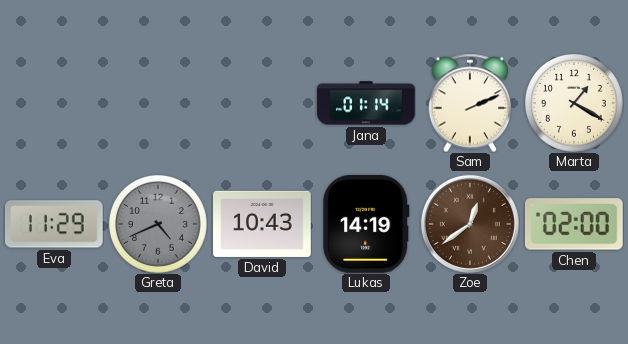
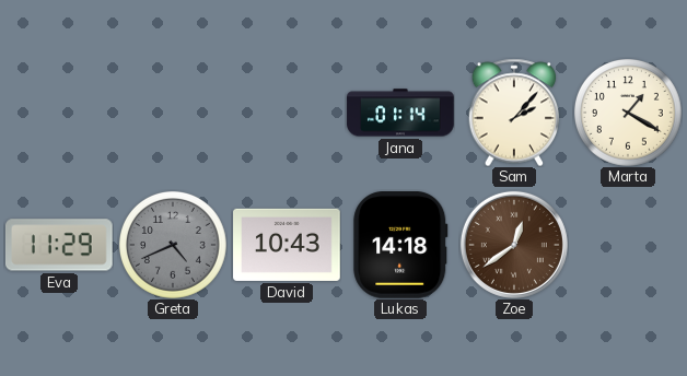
Sam: 2:11 -> 2:07
Lukas: 14:19 -> 14:18
Chen: 02:00 -> none
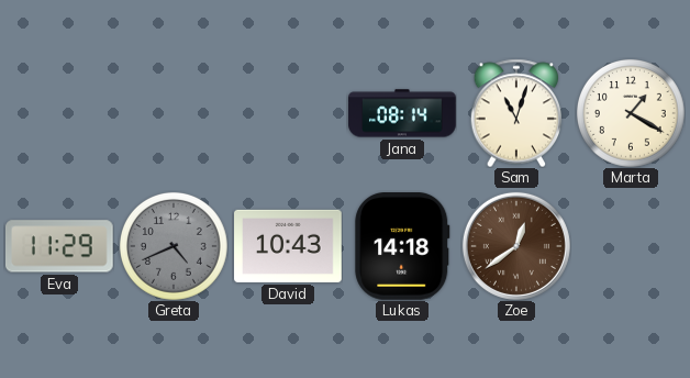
Jana: 01:14 -> 08:14
Sam: 2:07 -> 11:03
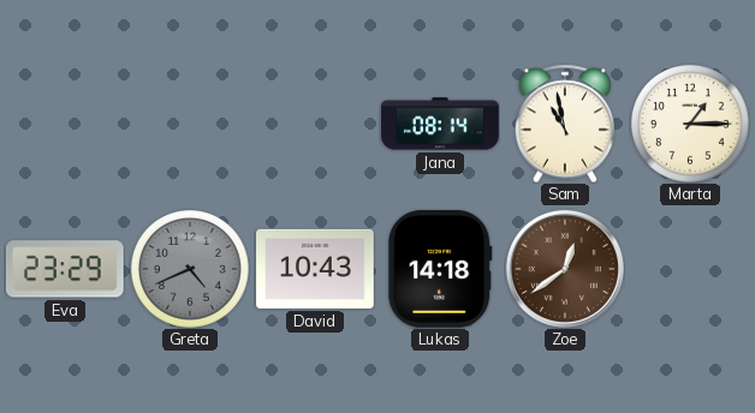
Sam: 11:03 -> 10:58
Marta: 1:20 -> 1:15
Eva: 11:29 -> 23:29
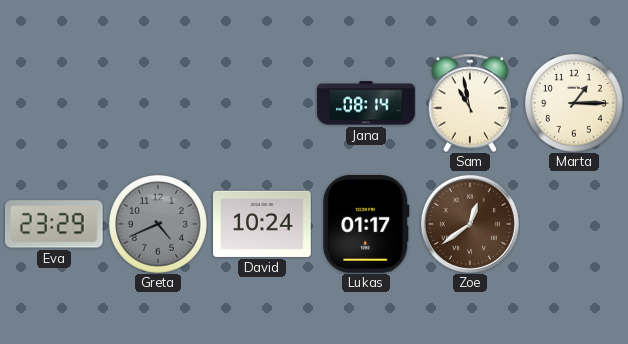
David: 10:43 -> 10:24
Lukas: 14:18 -> 01:17
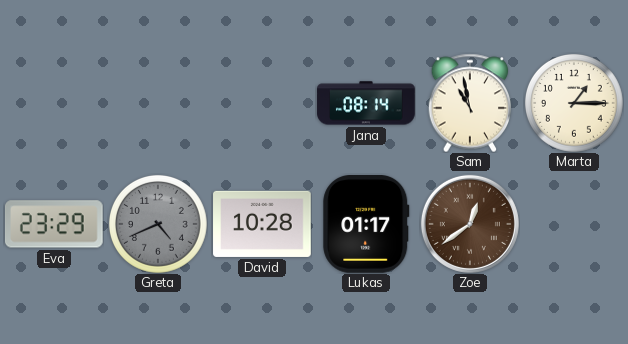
David: 10:24 -> 10:28
